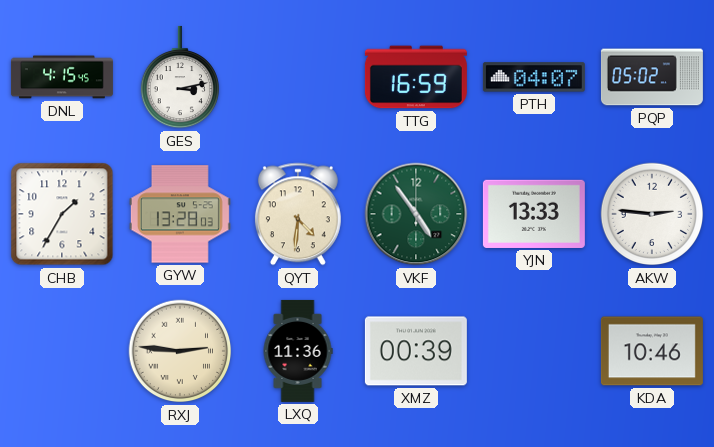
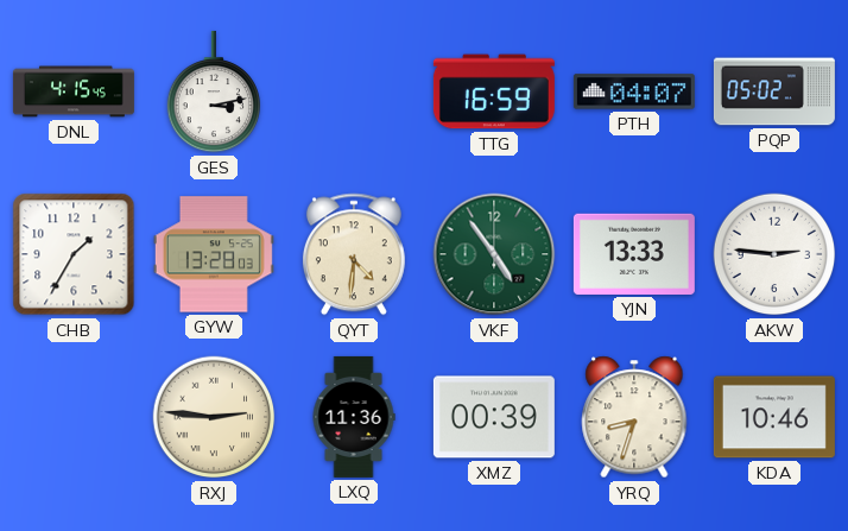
YRQ: none -> 8:33
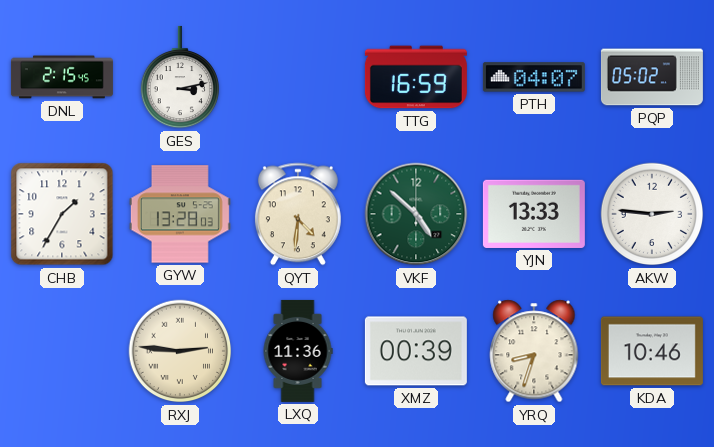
DNL: 4:15 -> 2:15
VKF: 4:54 -> 4:52
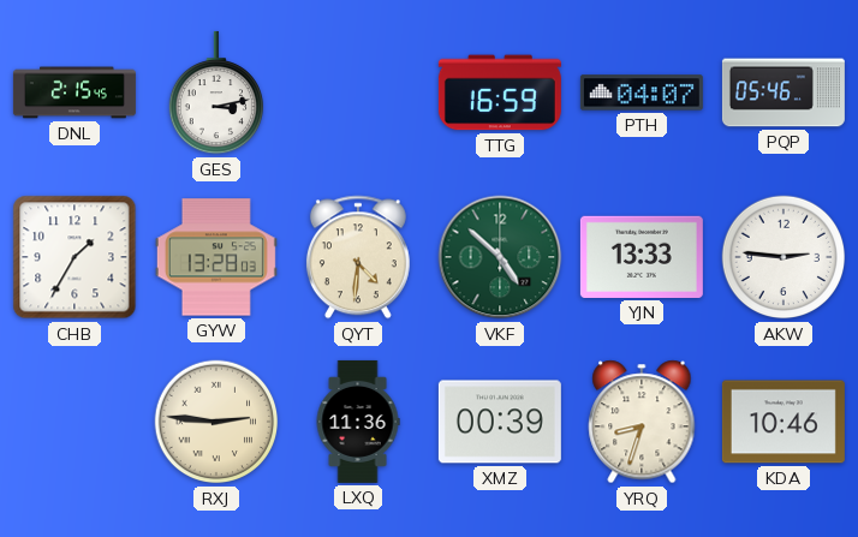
PQP: 05:02 -> 05:46
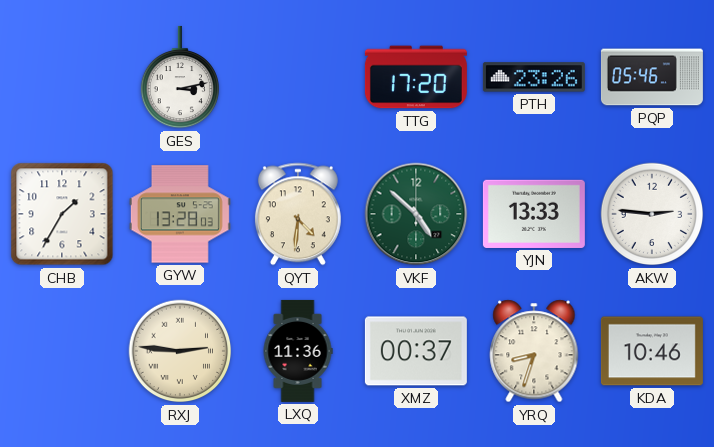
DNL: 2:15 -> none
TTG: 16:59 -> 17:20
PTH: 04:07 -> 23:26
XMZ: 00:39 -> 00:37
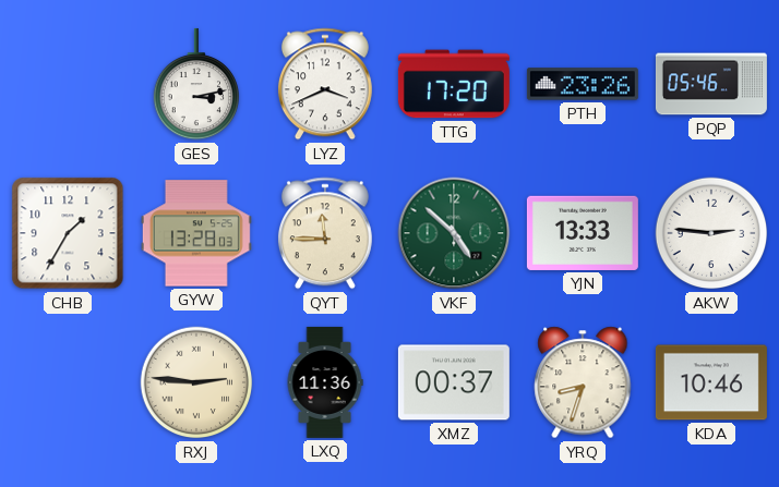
LYZ: none -> 3:41
QYT: 4:31 -> 11:45
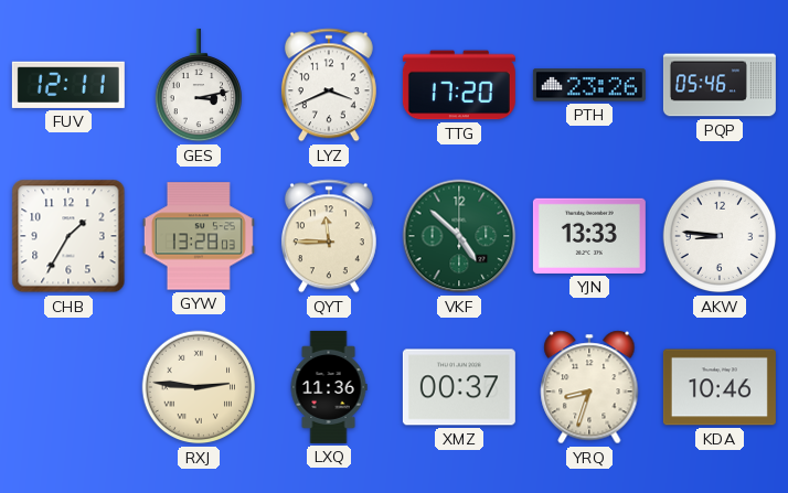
FUV: none -> 12:11
AKW: 2:46 -> 8:46
